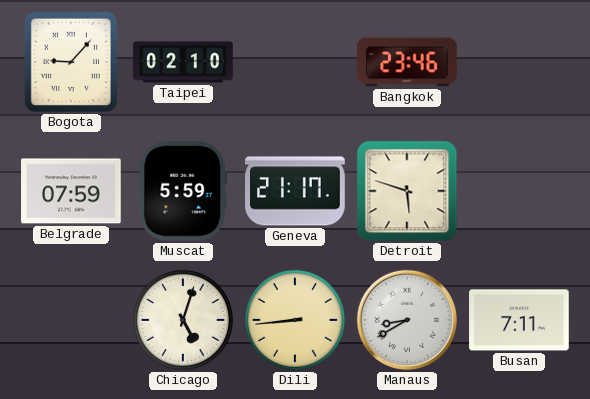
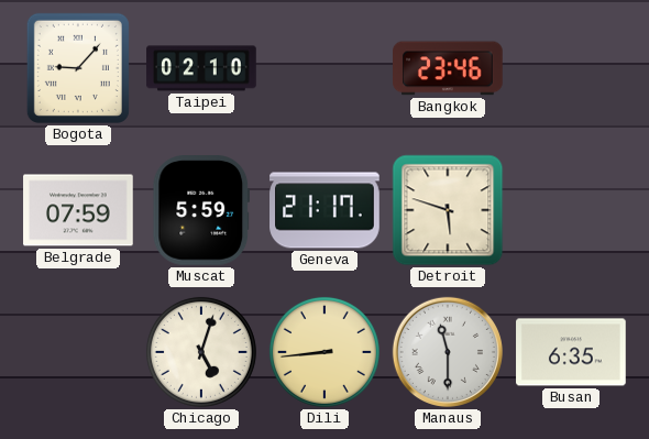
Manaus: 8:40 -> 11:30
Busan: 7:11 -> 6:35
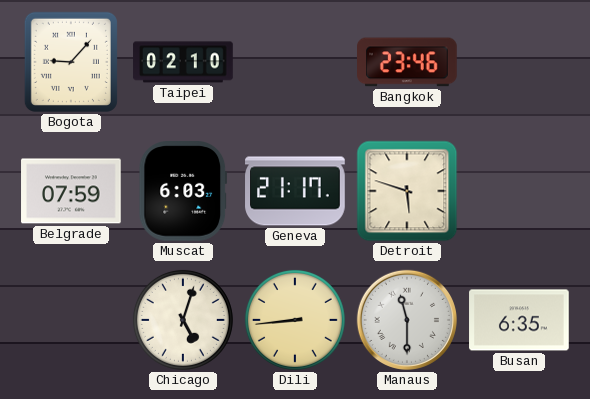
Muscat: 5:59 -> 6:03
